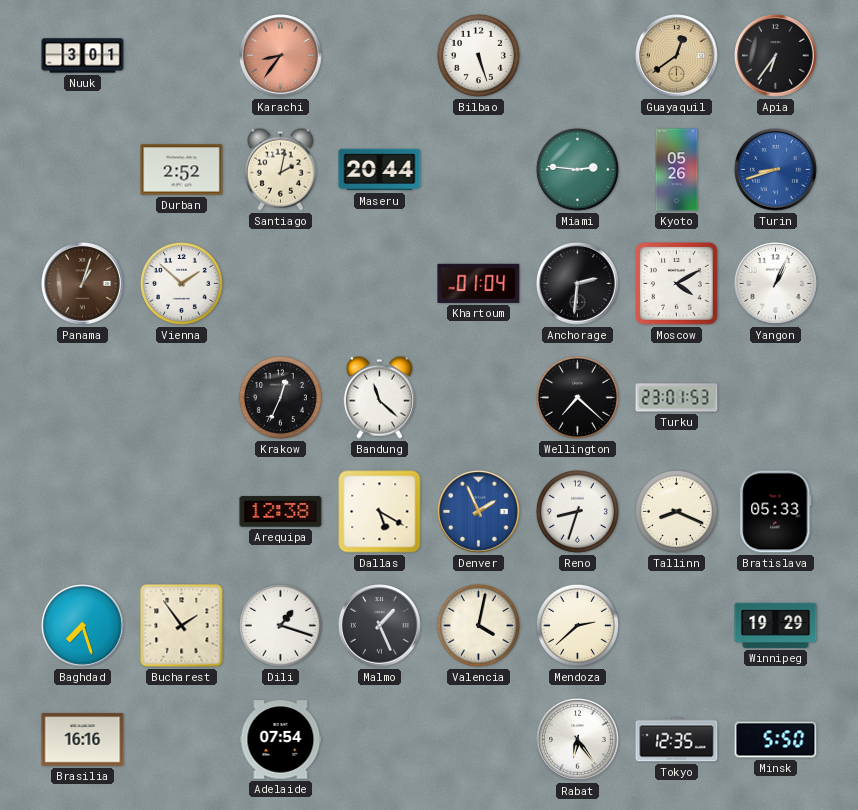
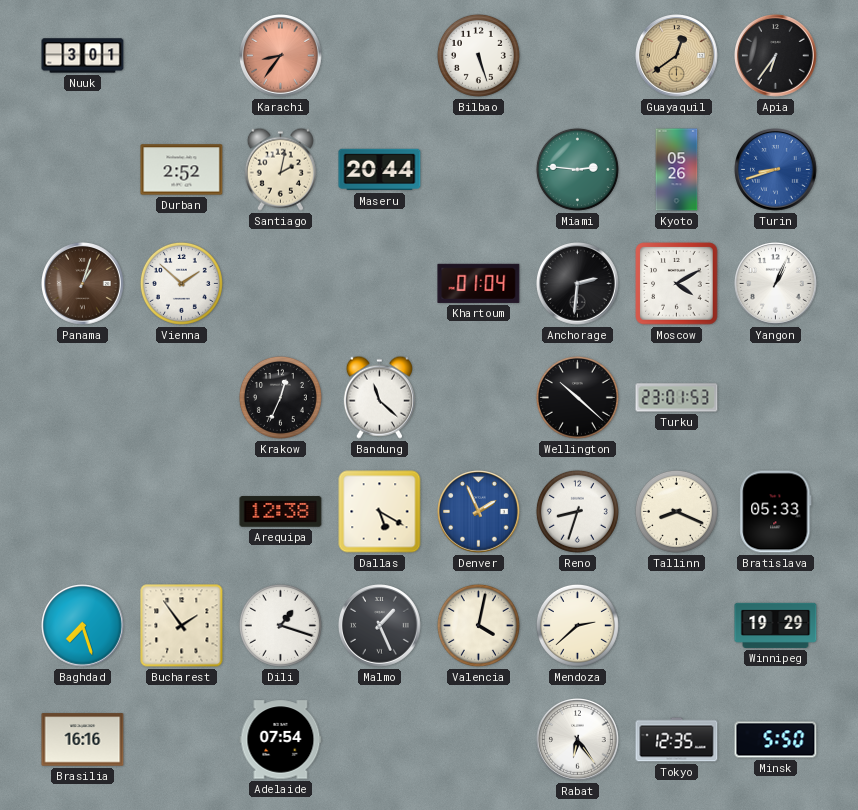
Wellington: 7:22 -> 10:22
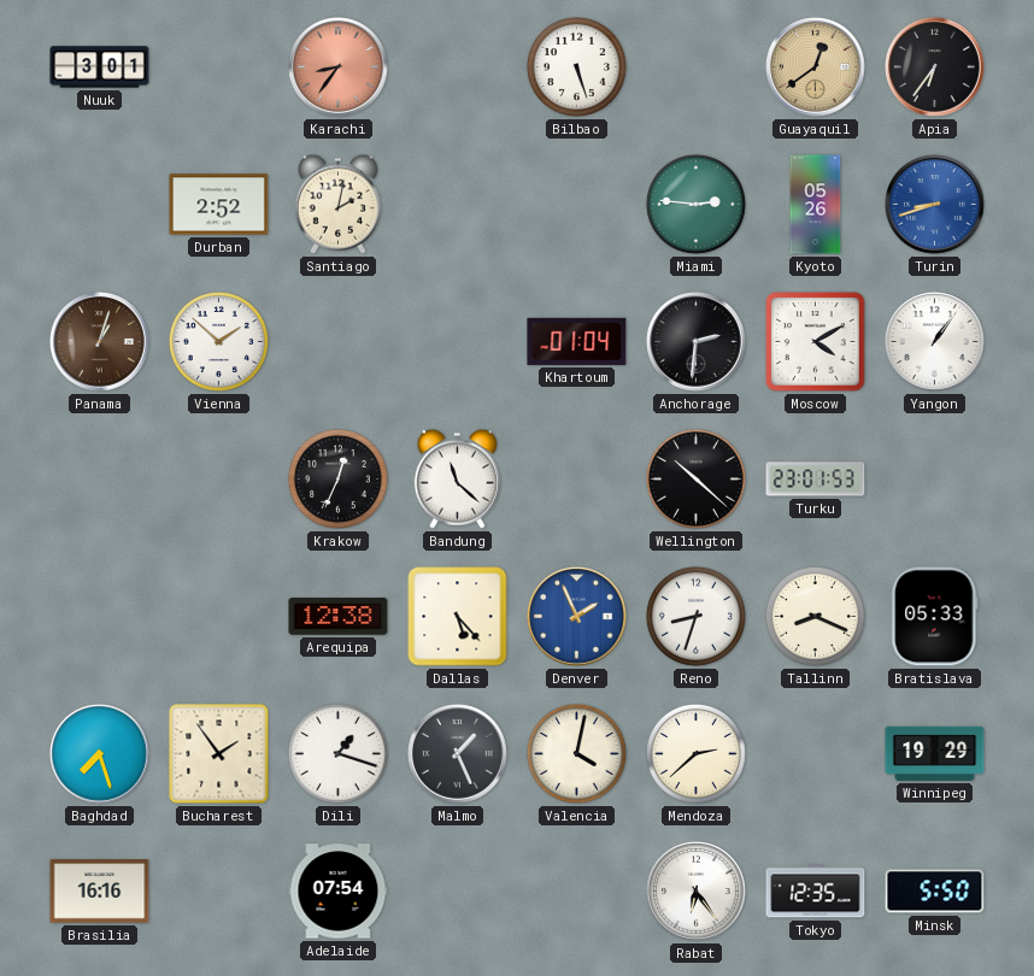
Maseru: 20:44 -> none
Yangon: 1:04 -> 1:06
Dallas: 5:20 -> 5:23
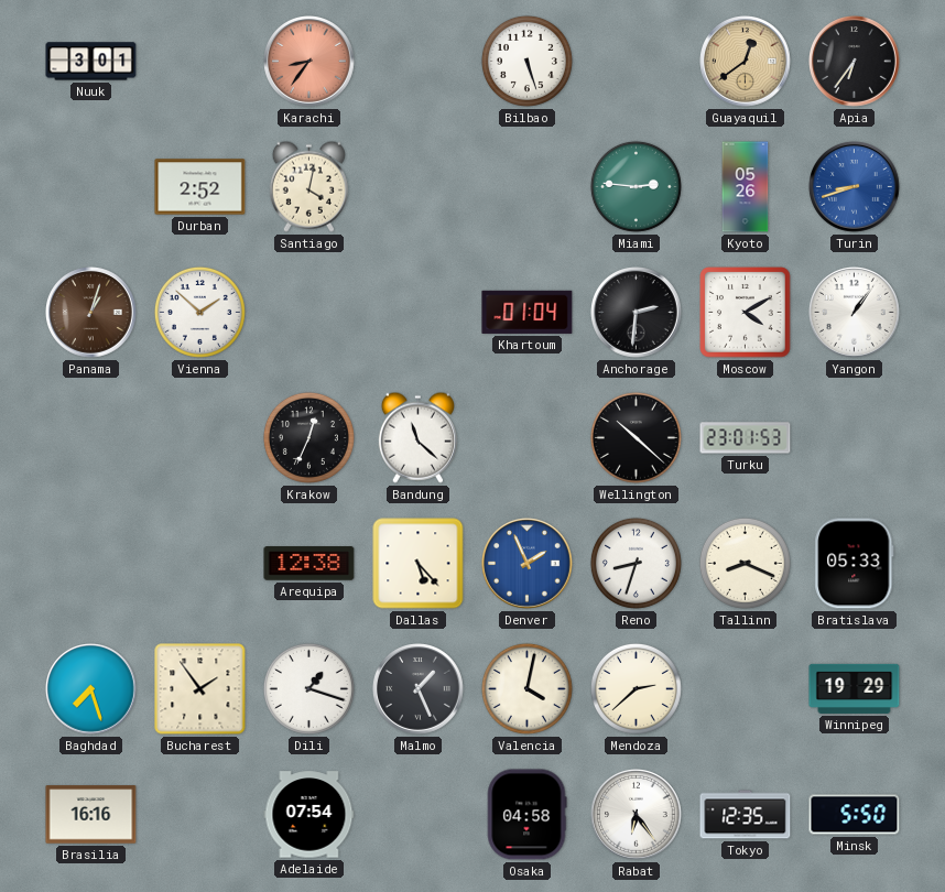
Santiago: 2:02 -> 4:02
Osaka: none -> 04:58
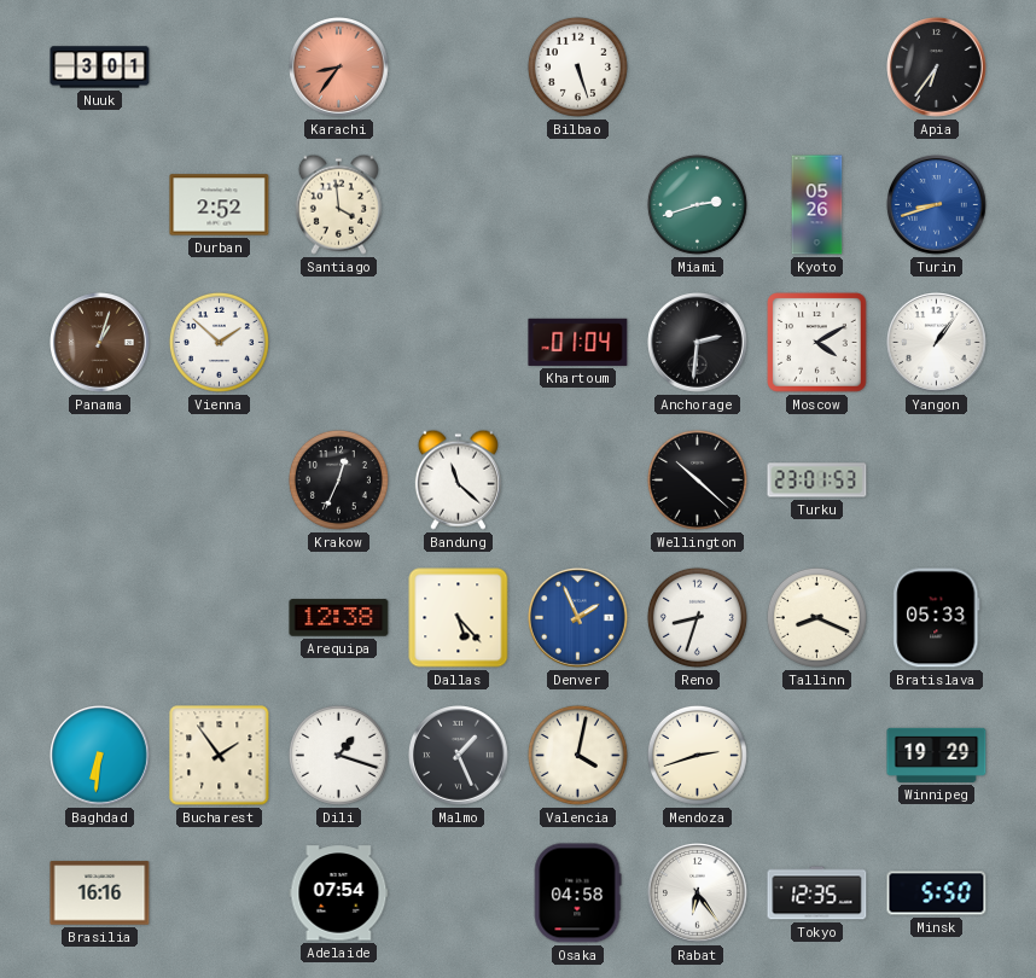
Guayaquil: 12:39 -> none
Santiago: 4:02 -> 3:59
Miami: 2:46 -> 2:42
Baghdad: 7:27 -> 6:31
Mendoza: 2:38 -> 2:42
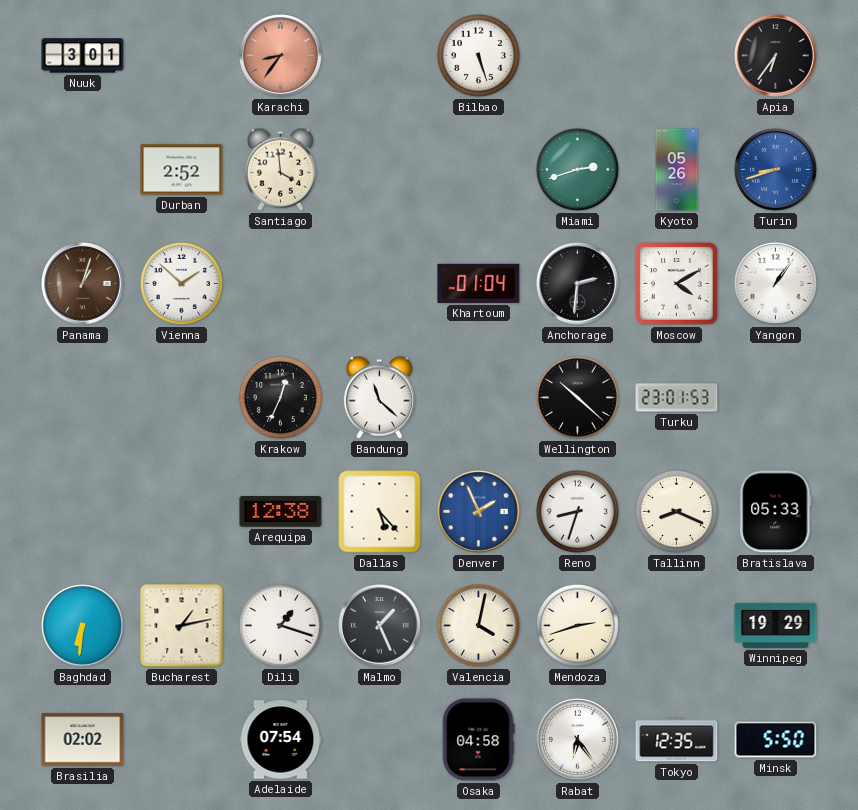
Bucharest: 1:54 -> 1:13
Brasilia: 16:16 -> 02:02
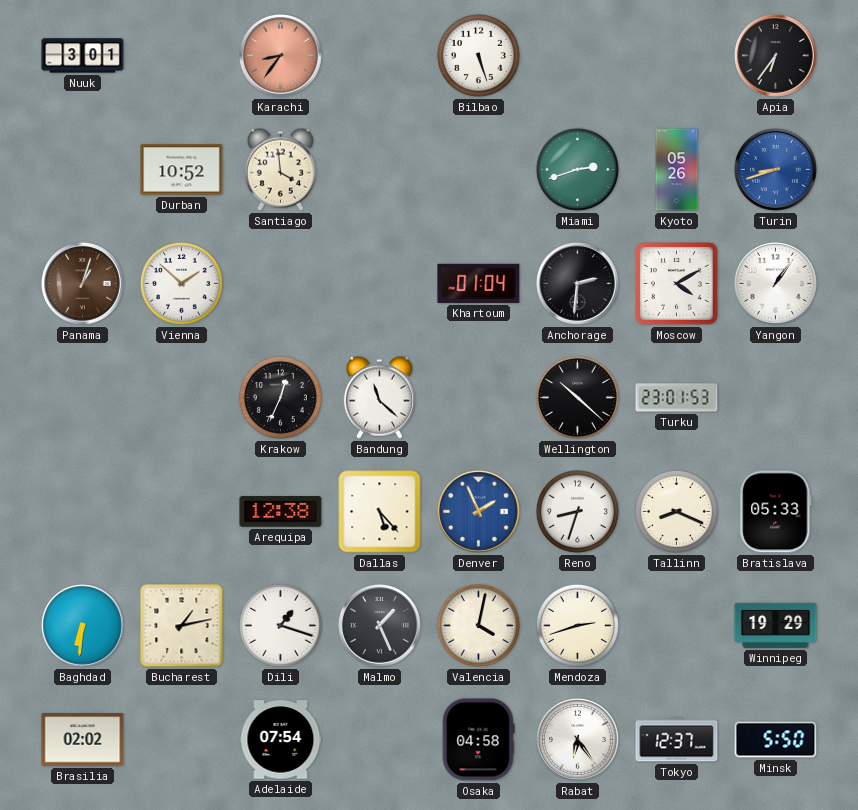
Durban: 2:52 -> 10:52
Tokyo: 12:35 -> 12:37
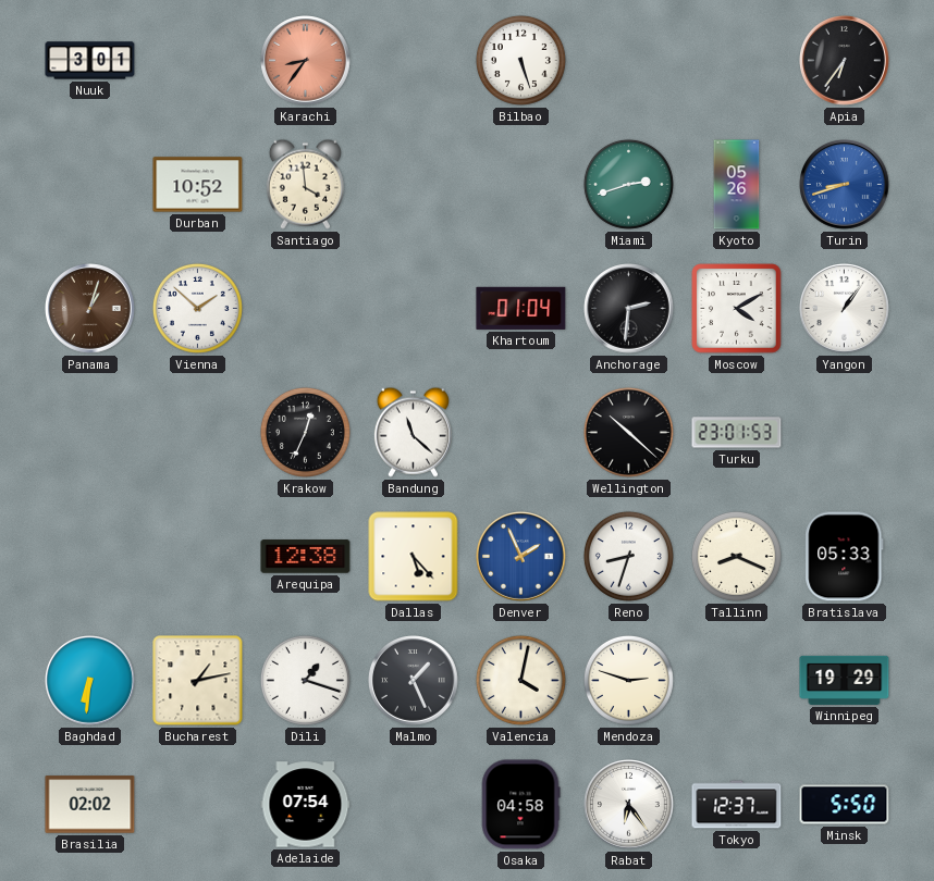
Mendoza: 2:42 -> 2:48
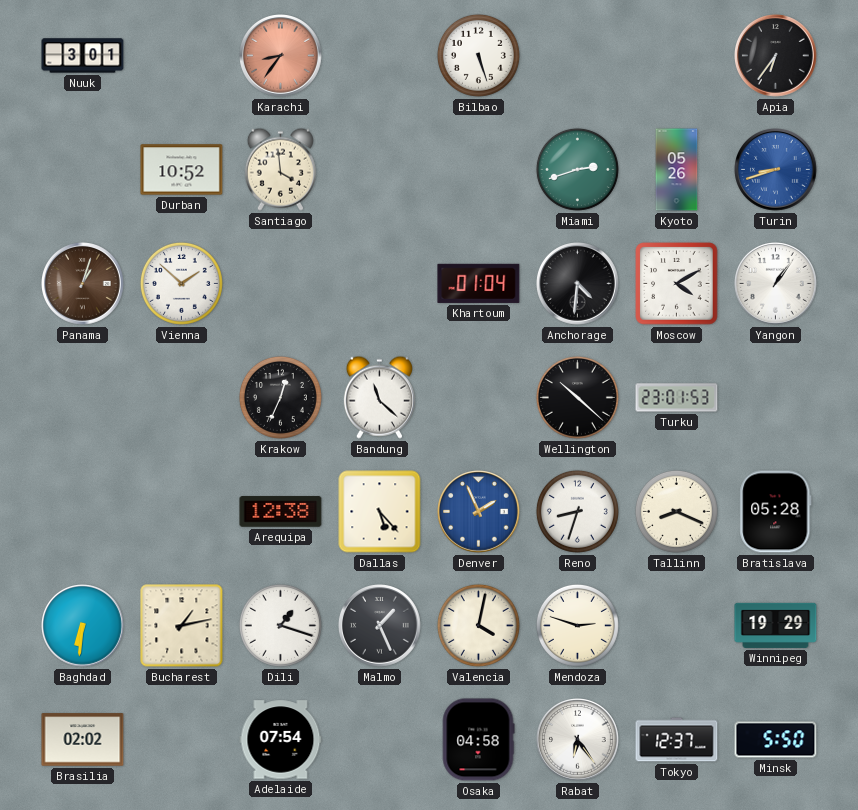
Anchorage: 2:31 -> 4:31
Bratislava: 05:33 -> 05:28
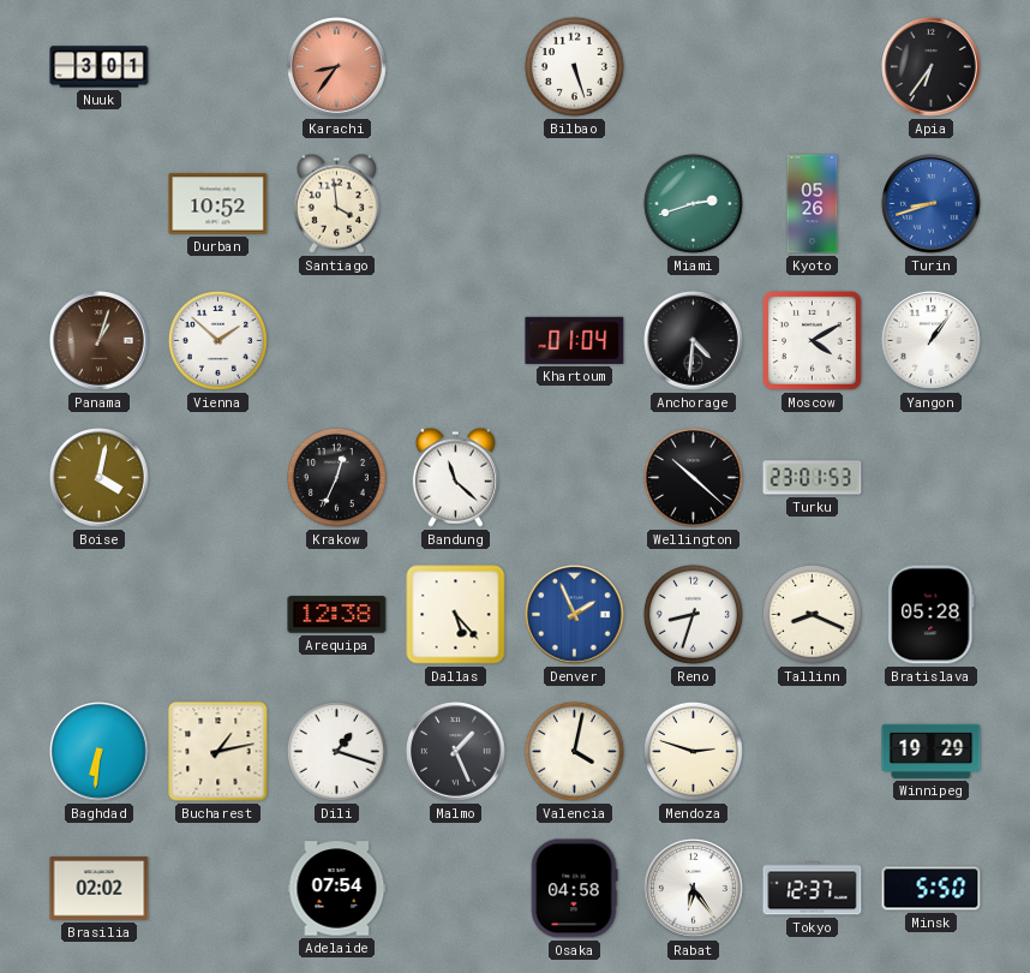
Boise: none -> 4:02
